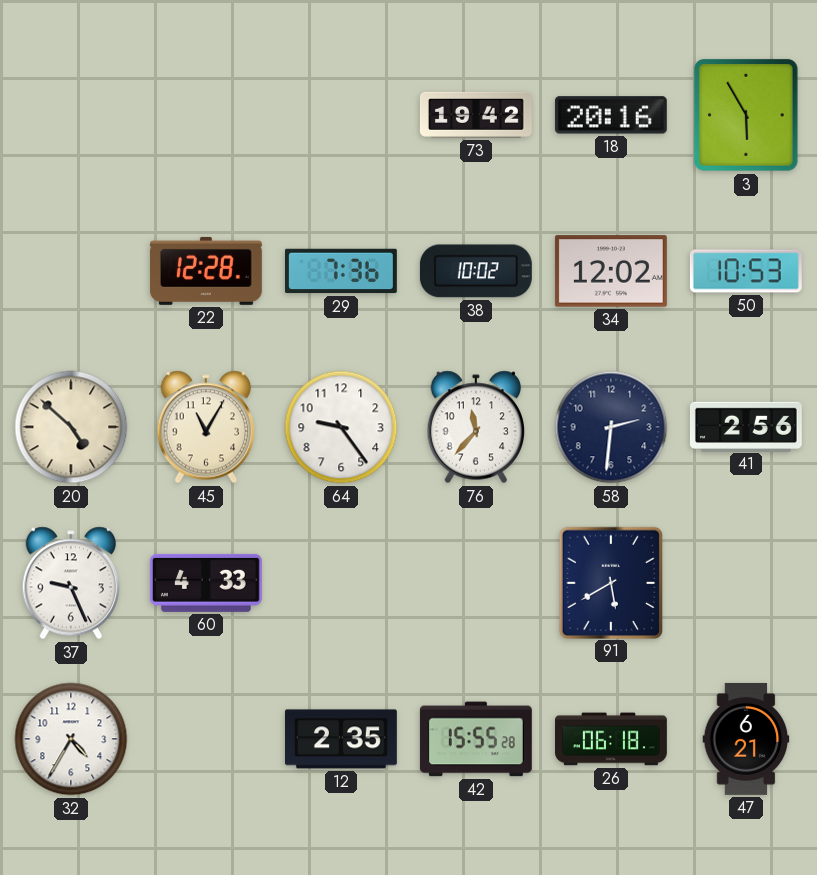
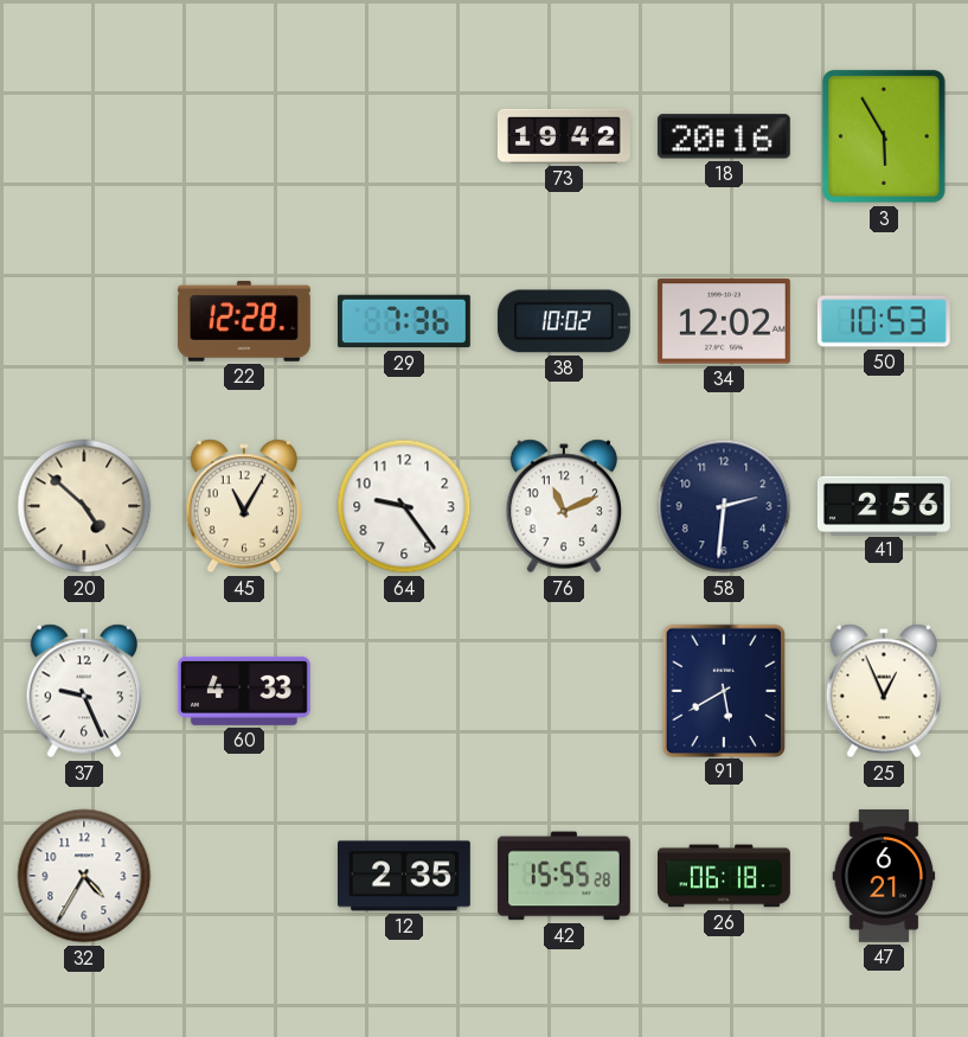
76: 11:37 -> 11:11
25: none -> 12:56
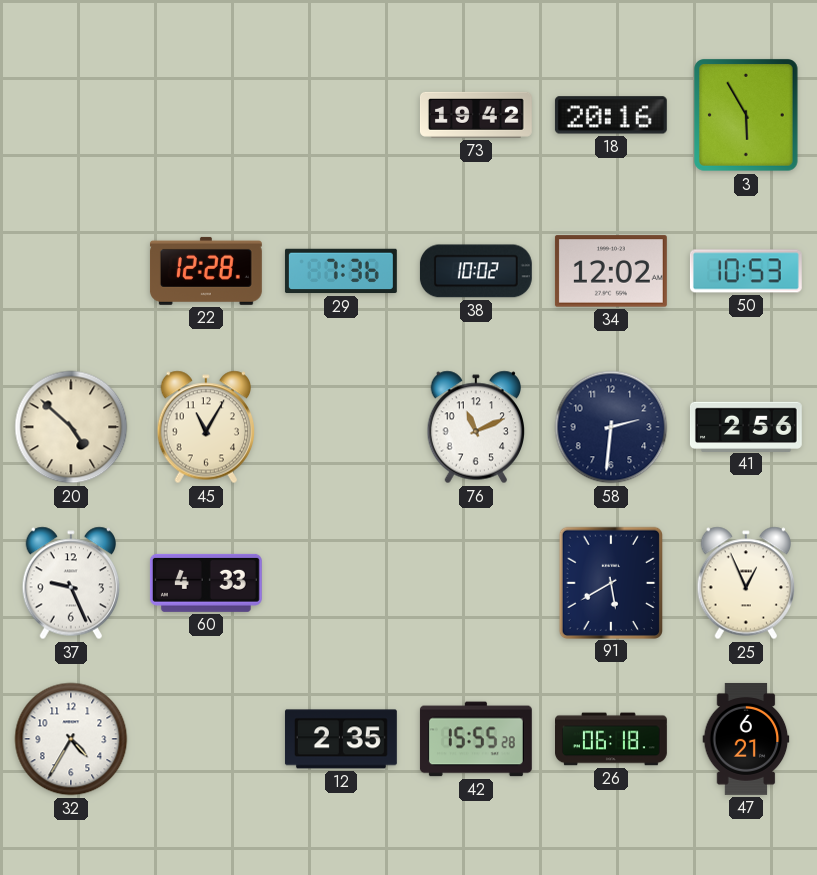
64: 9:24 -> none
